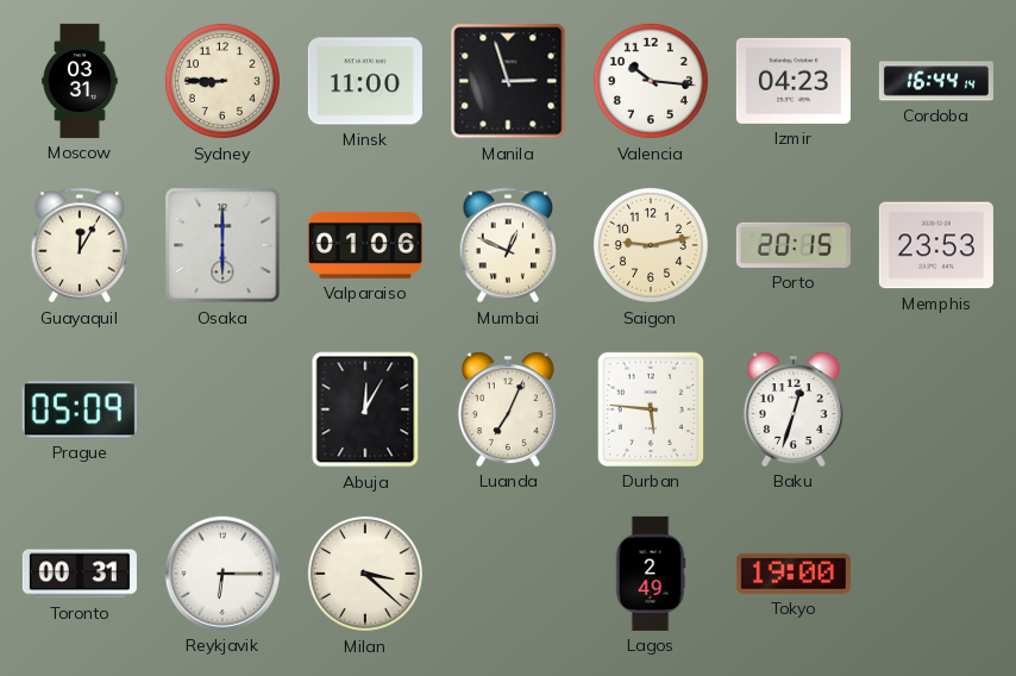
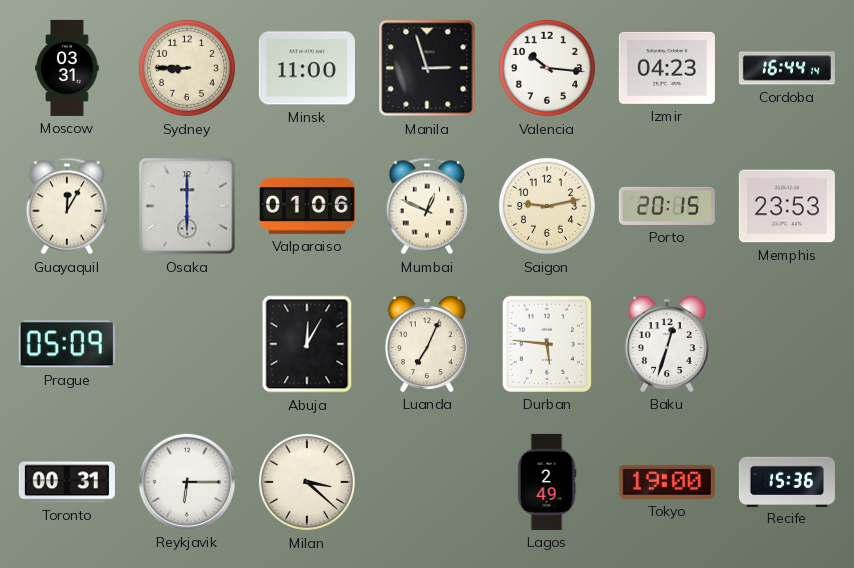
Recife: none -> 15:36
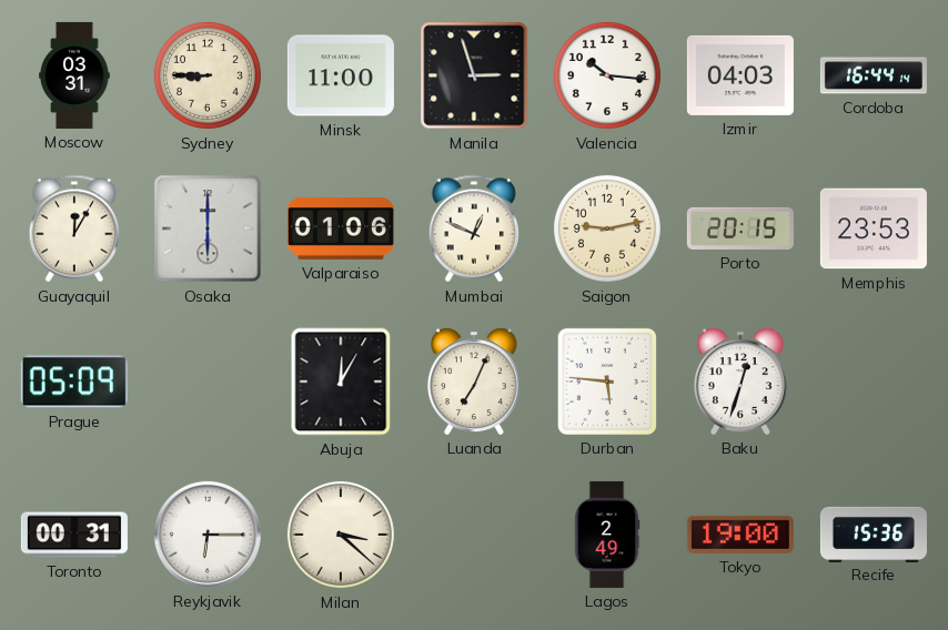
Izmir: 04:23 -> 04:03
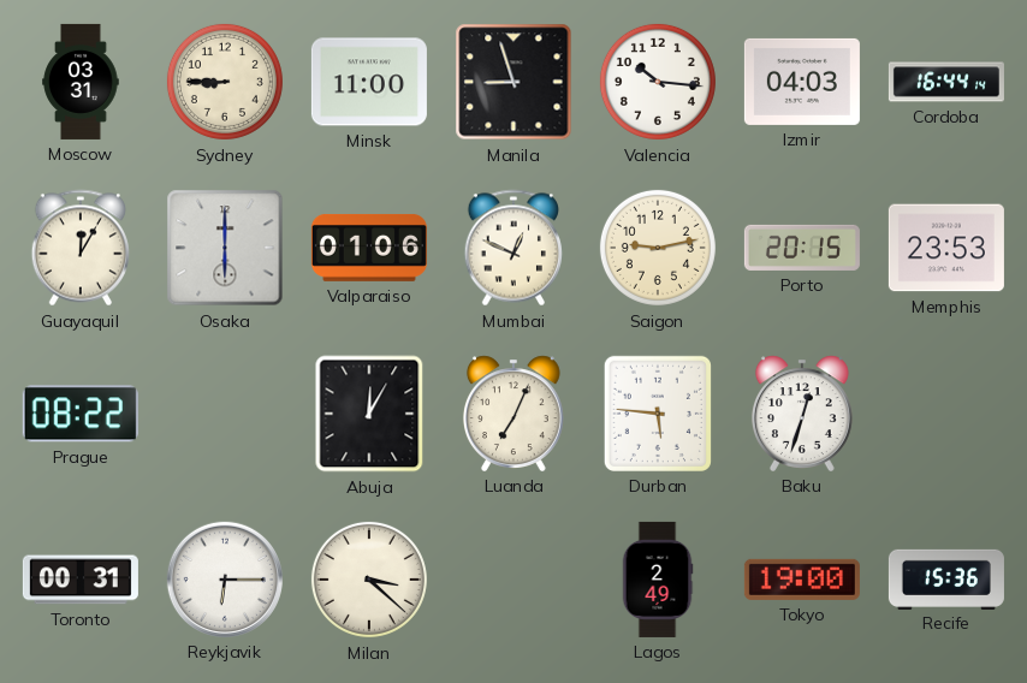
Manila: 2:57 -> 8:57
Prague: 05:09 -> 08:22
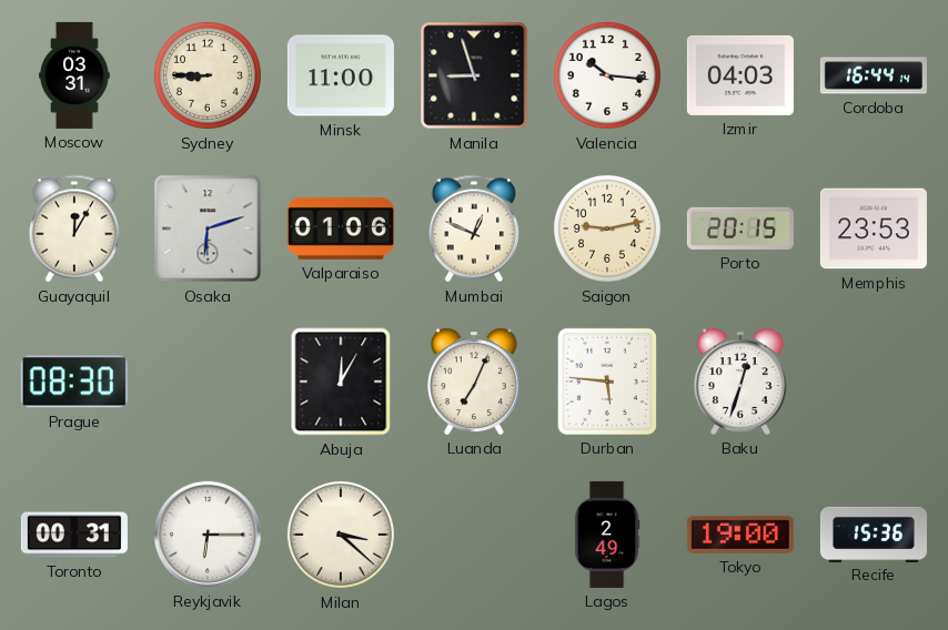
Osaka: 6:00 -> 6:12
Prague: 08:22 -> 08:30
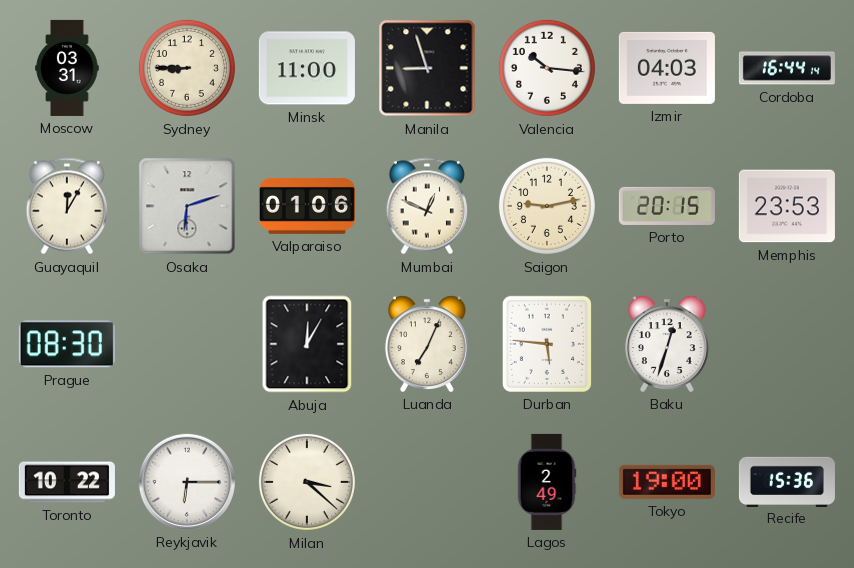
Toronto: 00:31 -> 10:22
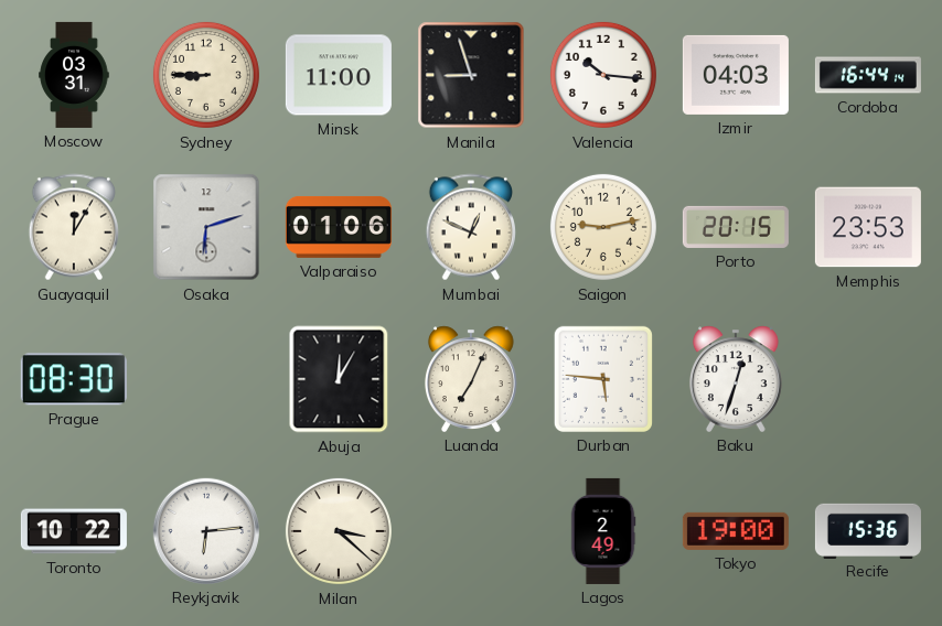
Reykjavik: 6:15 -> 6:14
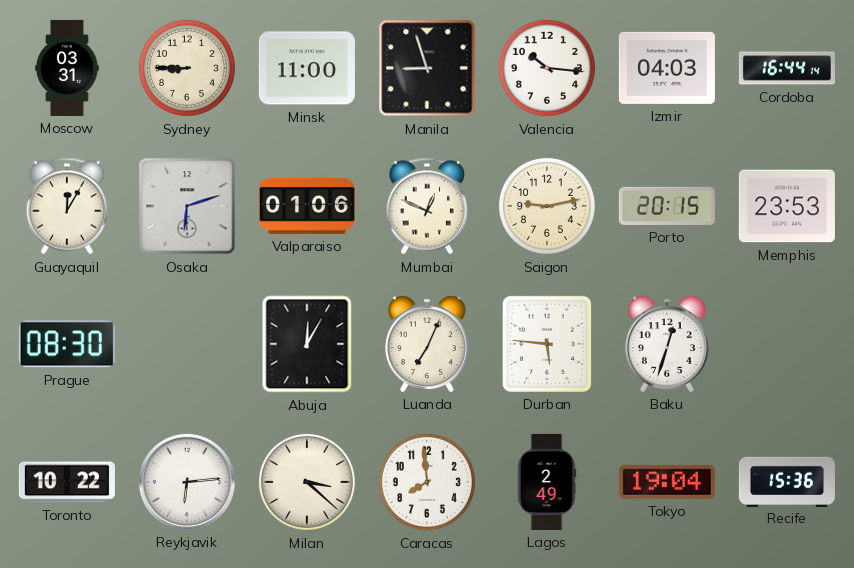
Caracas: none -> 7:59
Tokyo: 19:00 -> 19:04
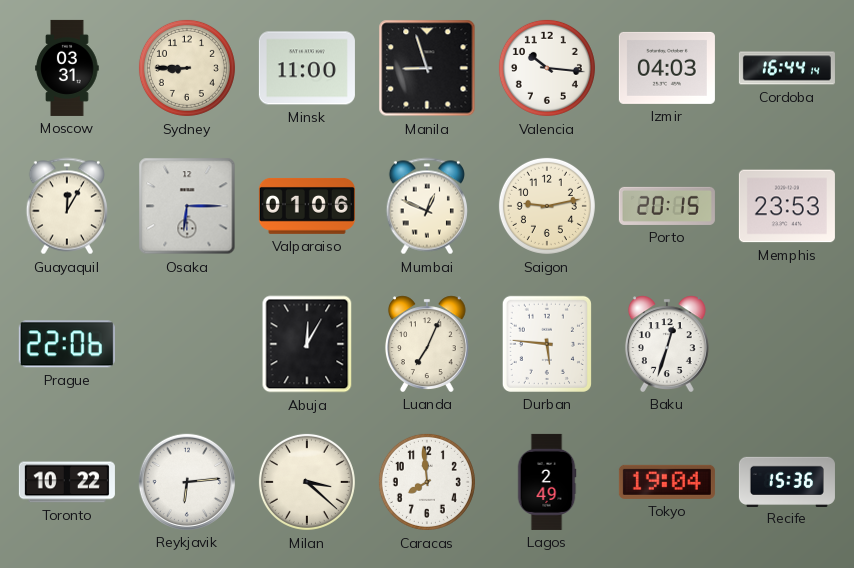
Osaka: 6:12 -> 6:15
Prague: 08:30 -> 22:06
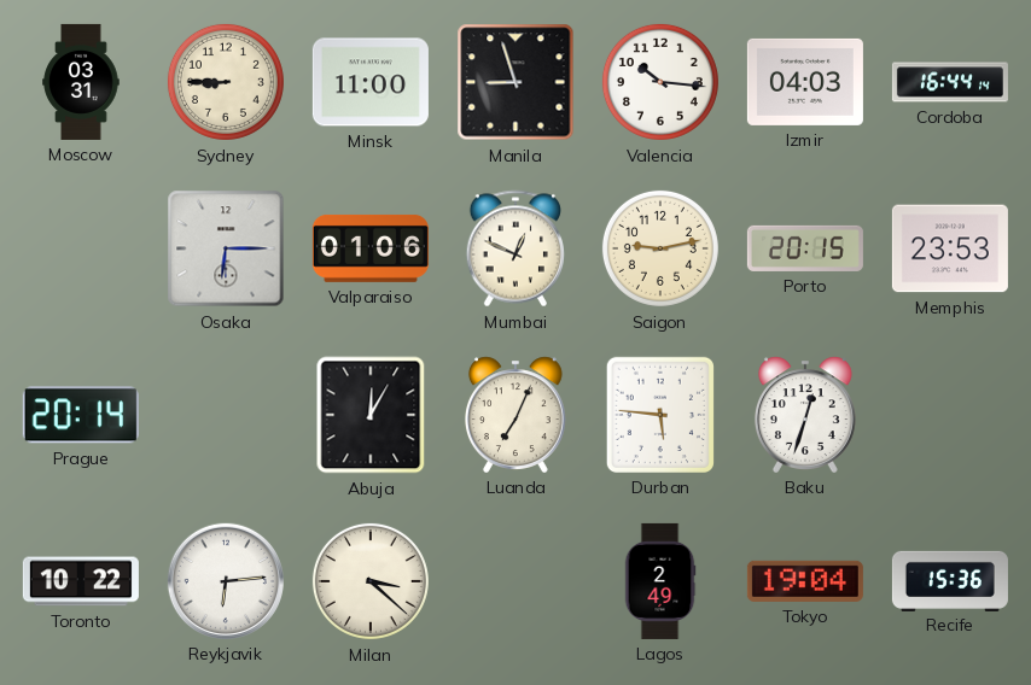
Guayaquil: 12:05 -> none
Prague: 22:06 -> 20:14
Caracas: 7:59 -> none
